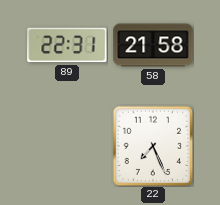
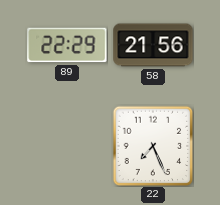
89: 22:31 -> 22:29
58: 21:58 -> 21:56
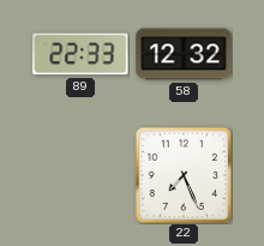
89: 22:29 -> 22:33
58: 21:56 -> 12:32
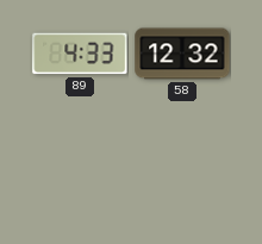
89: 22:33 -> 4:33
22: 7:26 -> none
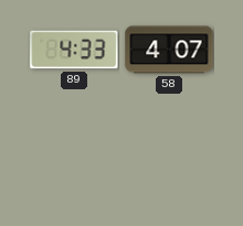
58: 12:32 -> 4:07
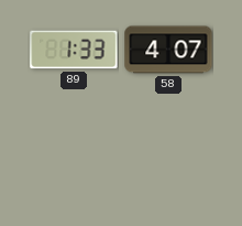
89: 4:33 -> 1:33
